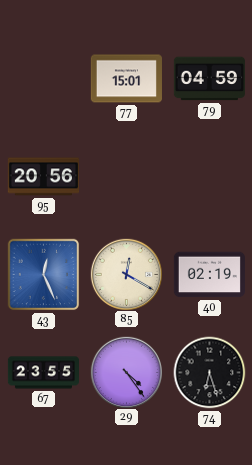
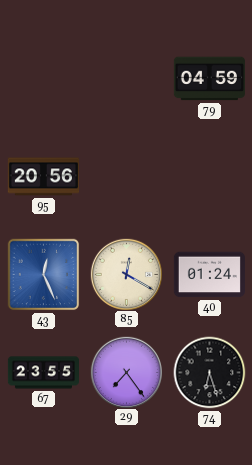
77: 15:01 -> none
40: 02:19 -> 01:24
29: 4:24 -> 7:24
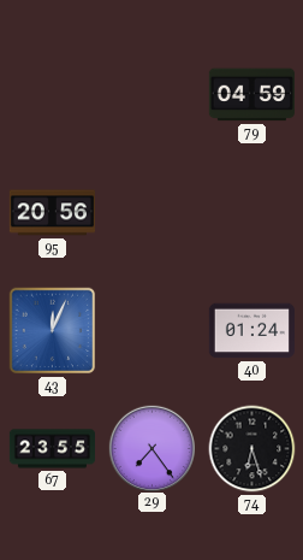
43: 12:26 -> 12:04
85: 12:20 -> none
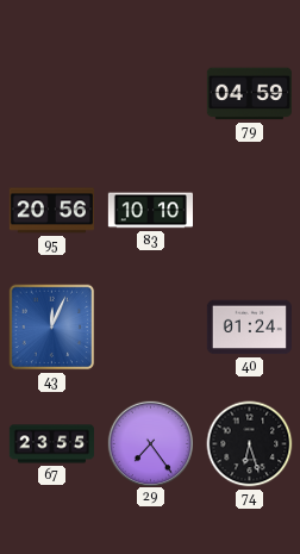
83: none -> 10:10
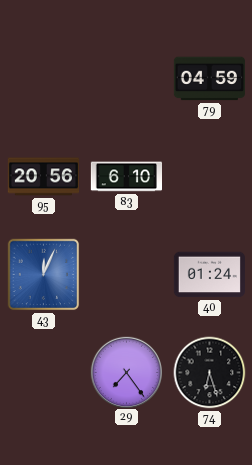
83: 10:10 -> 6:10
67: 23:55 -> none
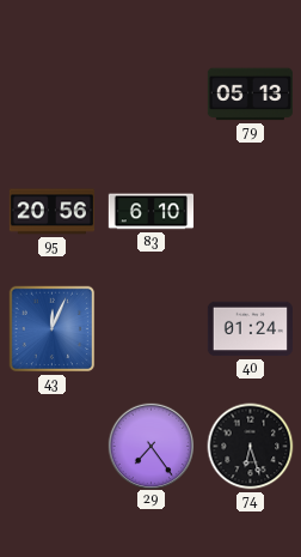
79: 04:59 -> 05:13
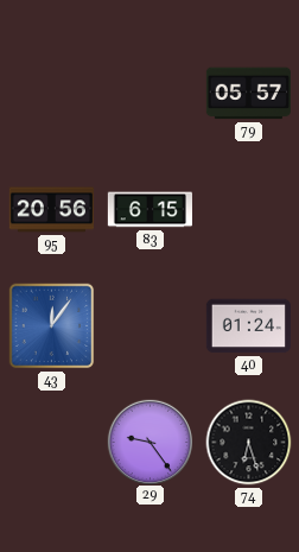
79: 05:13 -> 05:57
83: 6:10 -> 6:15
43: 12:04 -> 12:06
29: 7:24 -> 9:24
